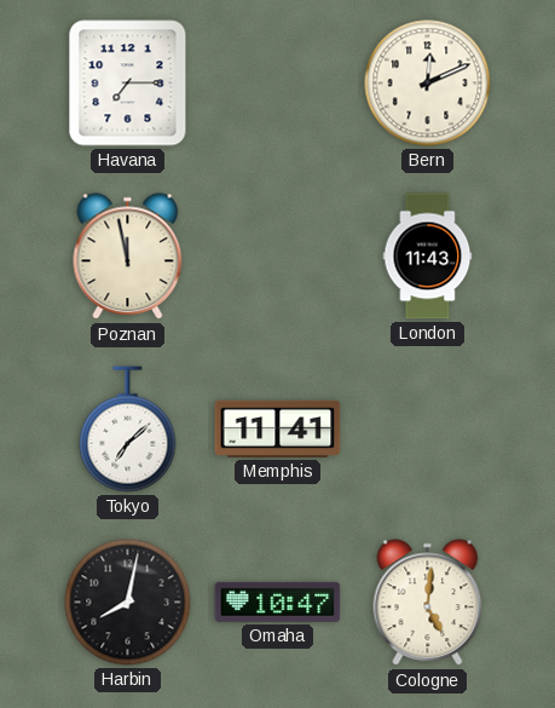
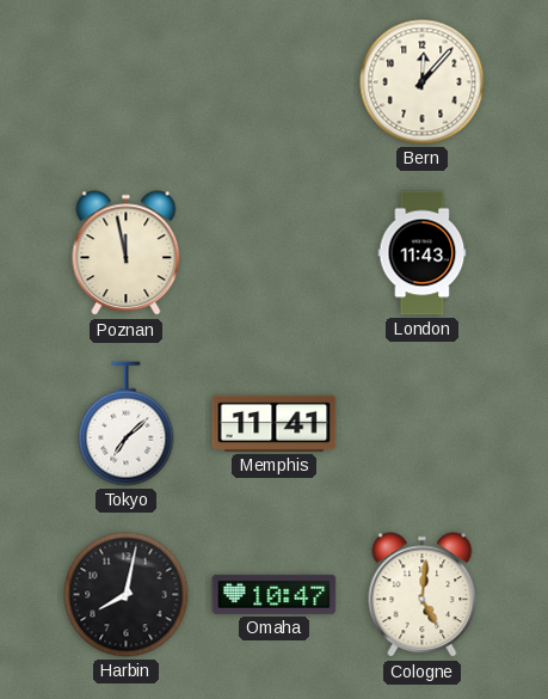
Havana: 7:15 -> none
Bern: 12:11 -> 12:07
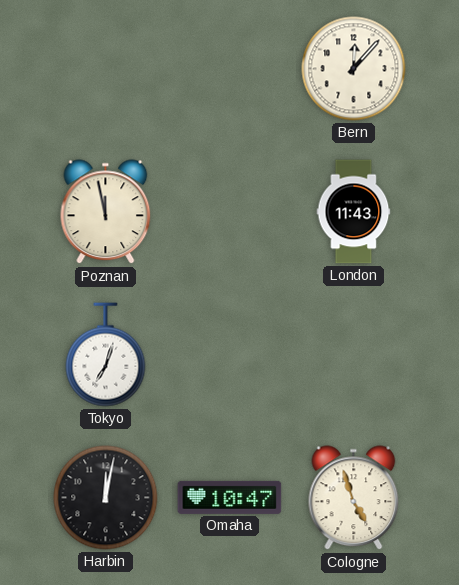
Tokyo: 7:08 -> 7:03
Memphis: 11:41 -> none
Harbin: 8:02 -> 12:02
Cologne: 5:01 -> 4:57
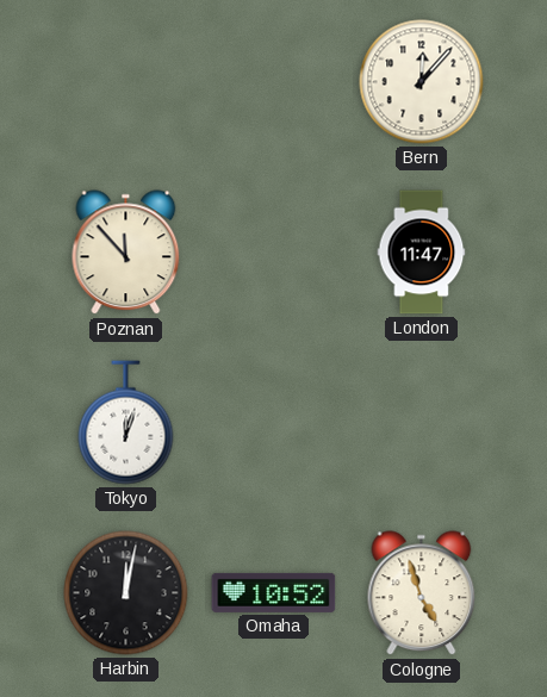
Poznan: 11:58 -> 11:53
London: 11:43 -> 11:47
Tokyo: 7:03 -> 12:03
Omaha: 10:47 -> 10:52
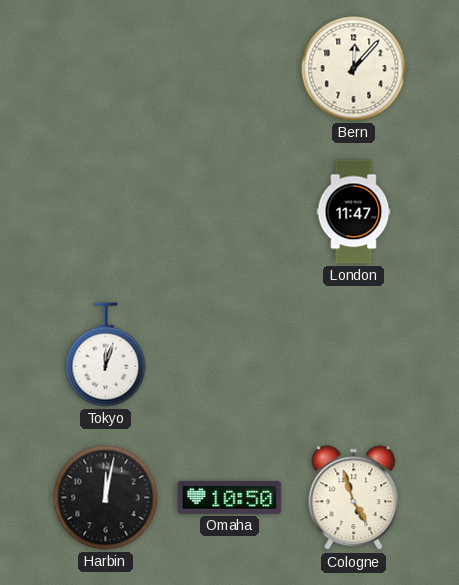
Poznan: 11:53 -> none
Omaha: 10:52 -> 10:50
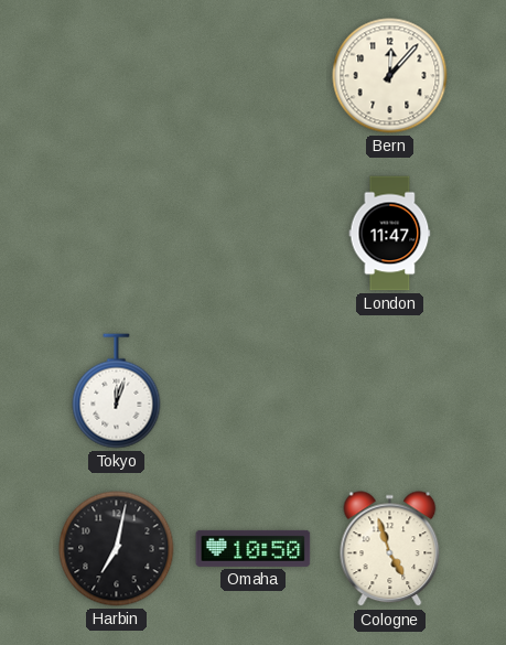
Harbin: 12:02 -> 7:02
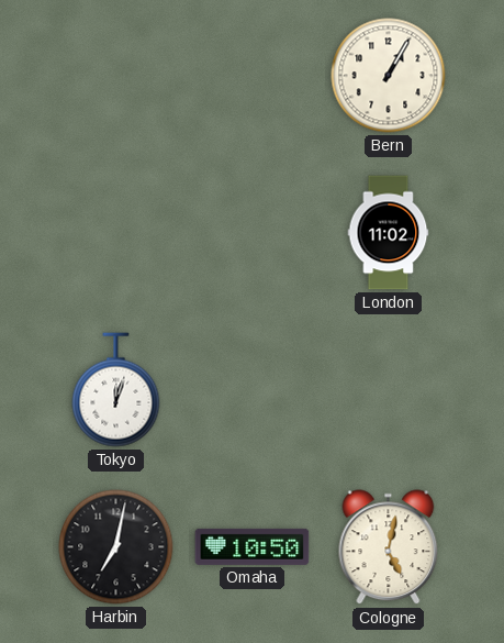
Bern: 12:07 -> 1:05
London: 11:47 -> 11:02
Cologne: 4:57 -> 5:02
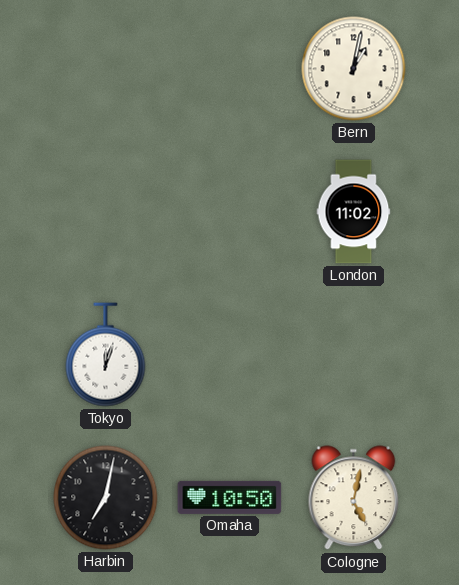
Bern: 1:05 -> 1:02
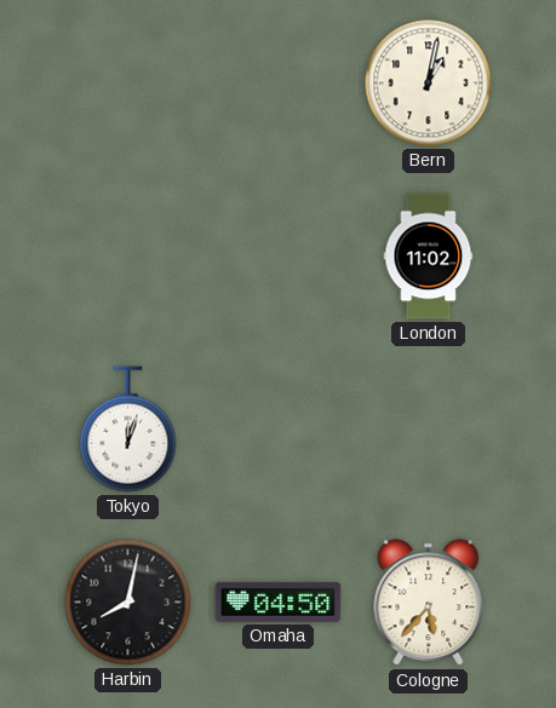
Harbin: 7:02 -> 8:02
Omaha: 10:50 -> 04:50
Cologne: 5:02 -> 5:37
